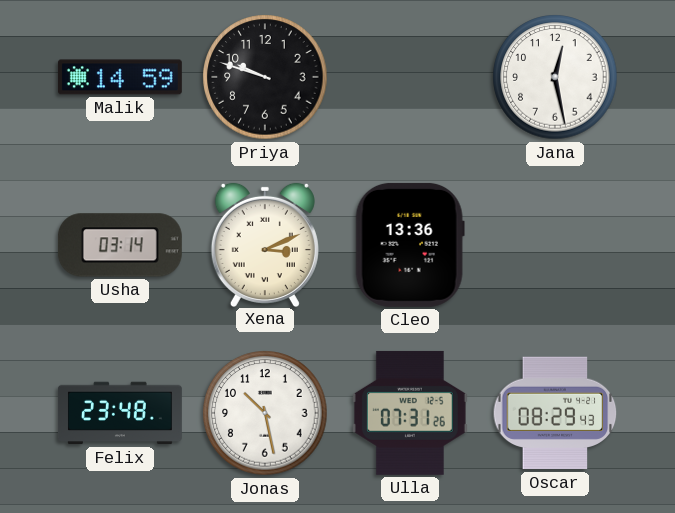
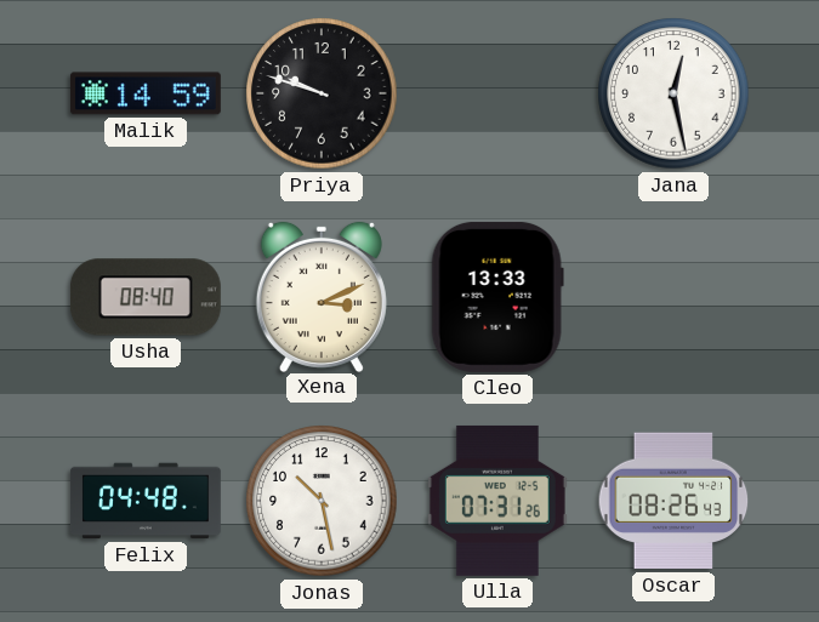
Usha: 03:14 -> 08:40
Cleo: 13:36 -> 13:33
Felix: 23:48 -> 04:48
Oscar: 08:29 -> 08:26
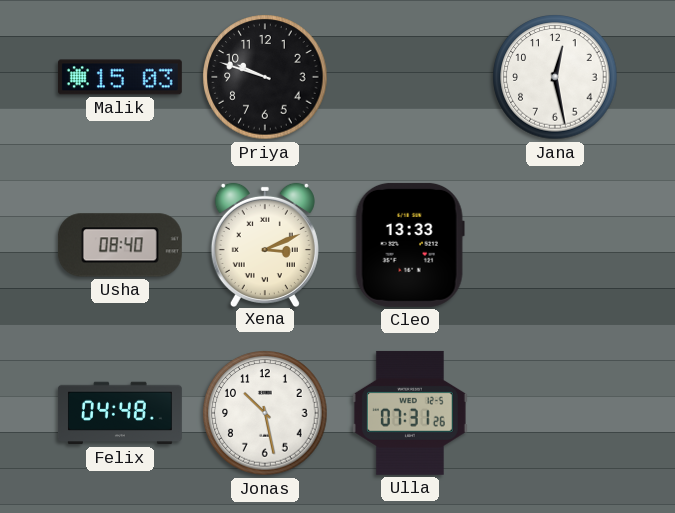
Malik: 14:59 -> 15:03
Oscar: 08:26 -> none
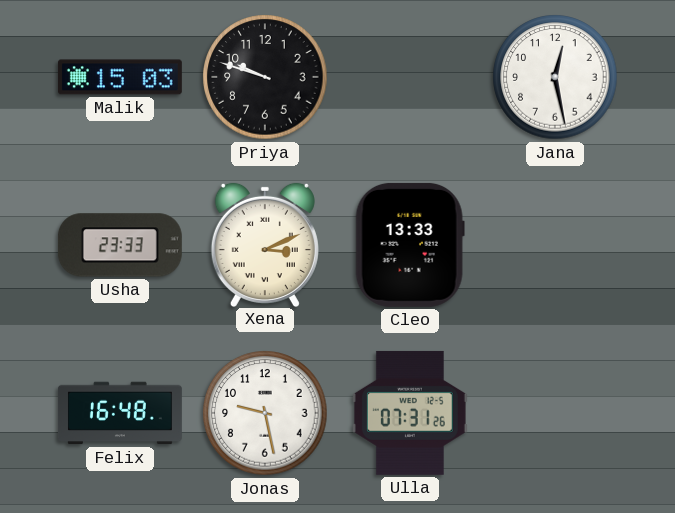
Usha: 08:40 -> 23:33
Felix: 04:48 -> 16:48
Jonas: 10:28 -> 9:28
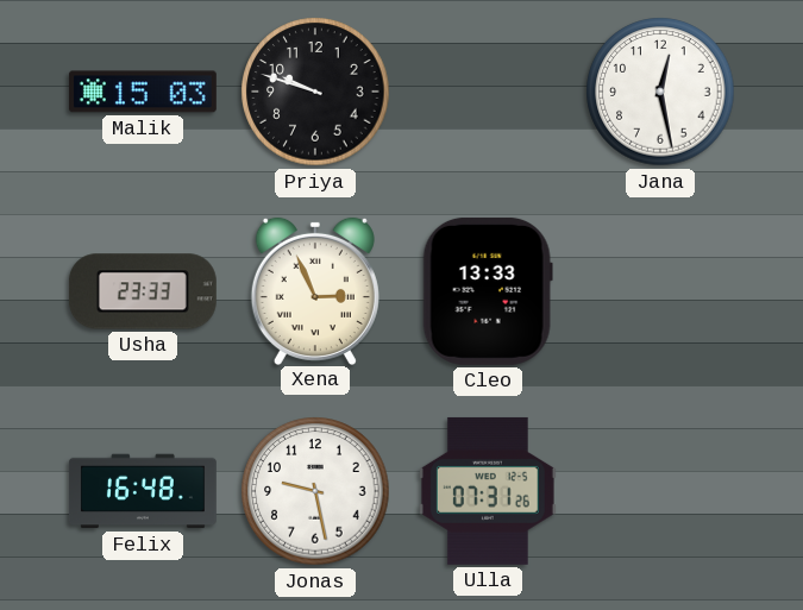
Xena: 3:11 -> 2:56
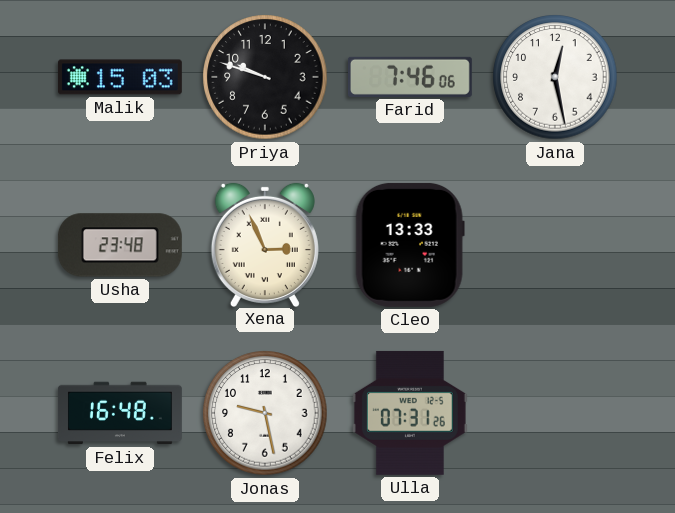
Farid: none -> 7:46
Usha: 23:33 -> 23:48
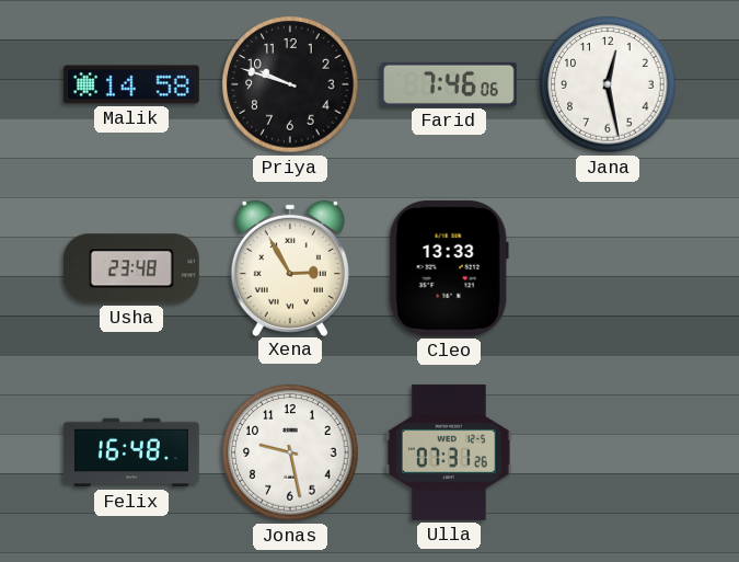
Malik: 15:03 -> 14:58
Xena: 2:56 -> 2:55
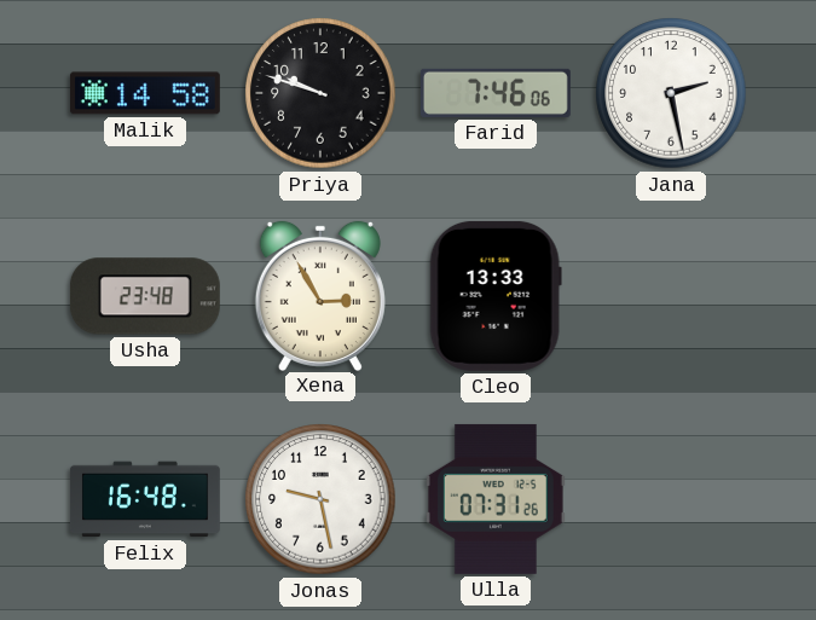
Jana: 12:28 -> 2:28
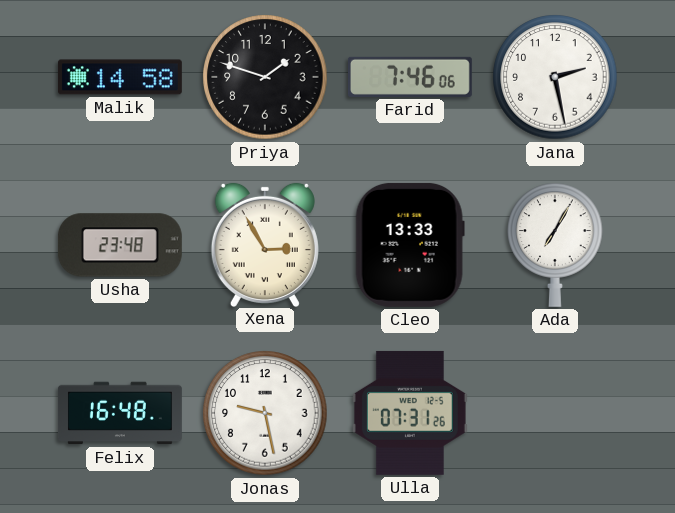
Priya: 9:48 -> 1:48
Ada: none -> 7:05
